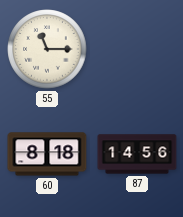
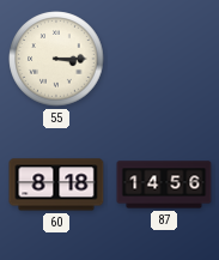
55: 11:15 -> 3:15
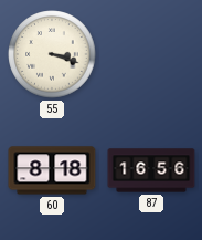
55: 3:15 -> 3:18
87: 14:56 -> 16:56
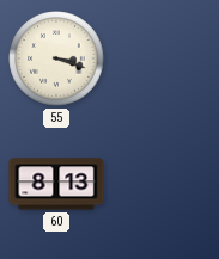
60: 8:18 -> 8:13
87: 16:56 -> none
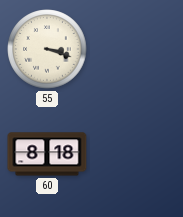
60: 8:13 -> 8:18
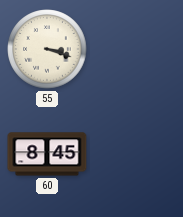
60: 8:18 -> 8:45
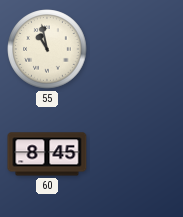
55: 3:18 -> 10:58
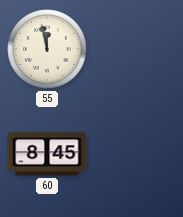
55: 10:58 -> 11:58
